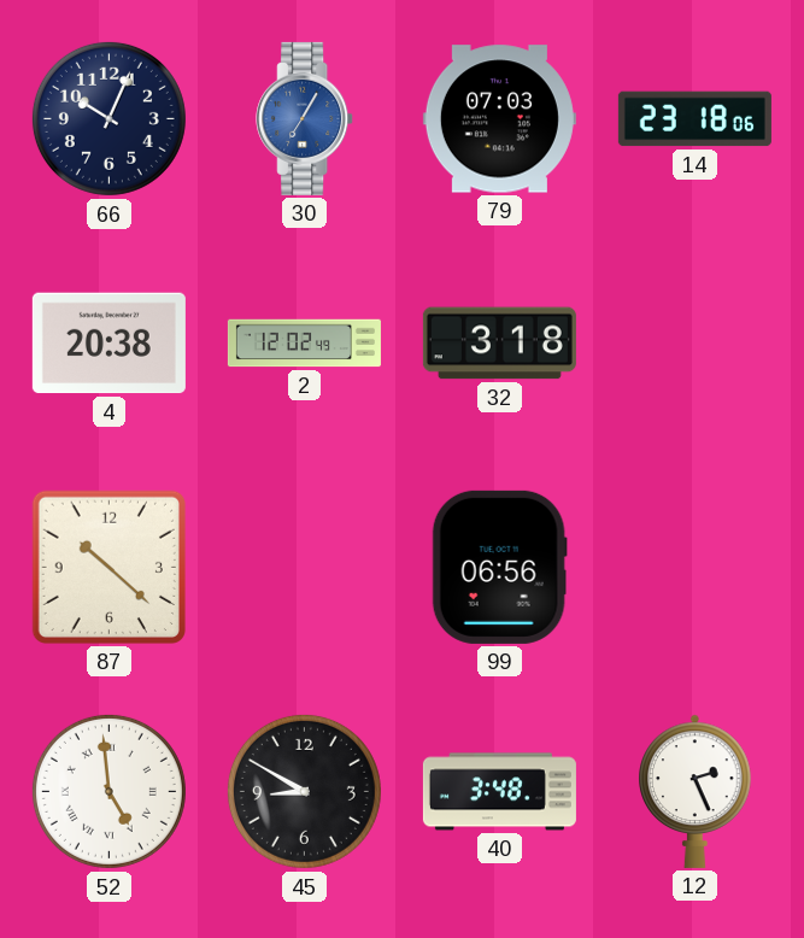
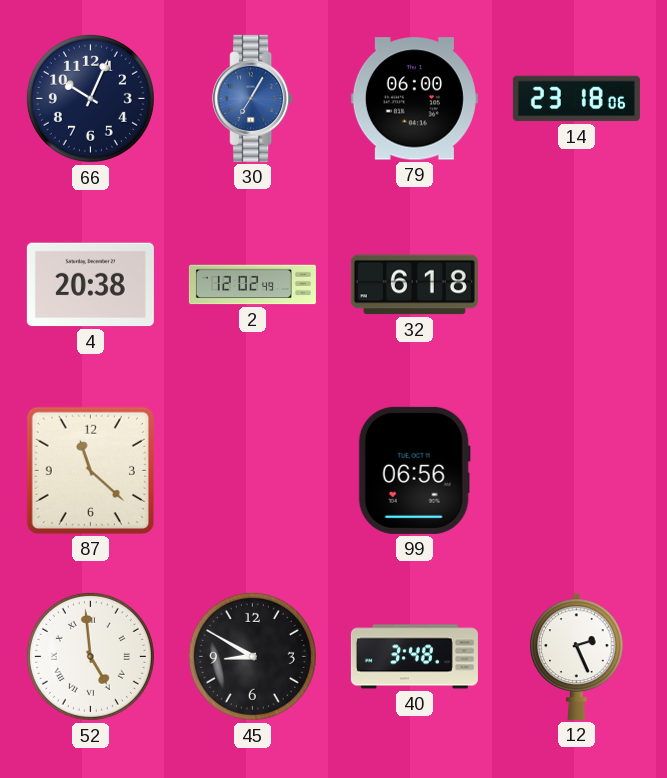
79: 07:03 -> 06:00
32: 3:18 -> 6:18
87: 10:22 -> 11:22
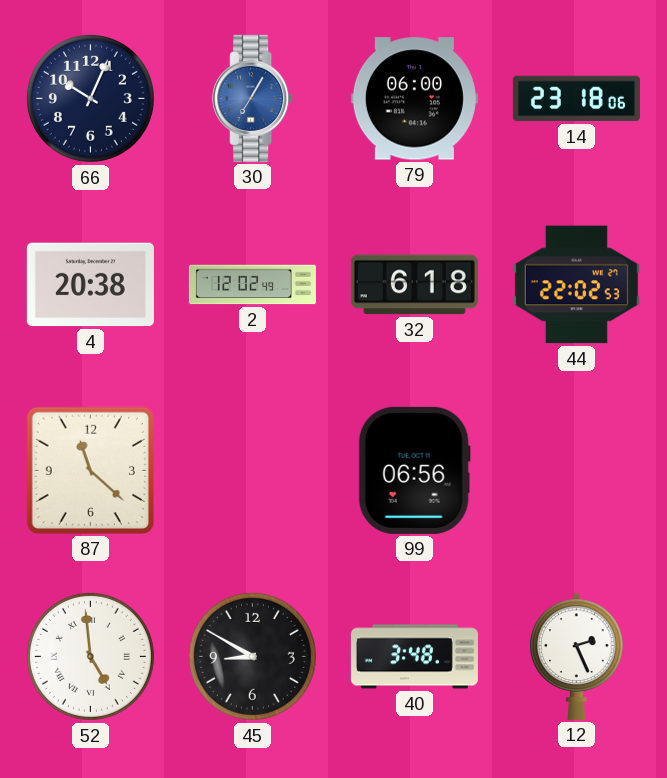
44: none -> 22:02
